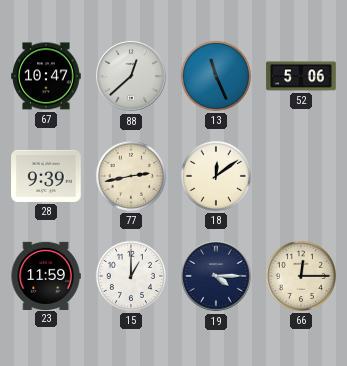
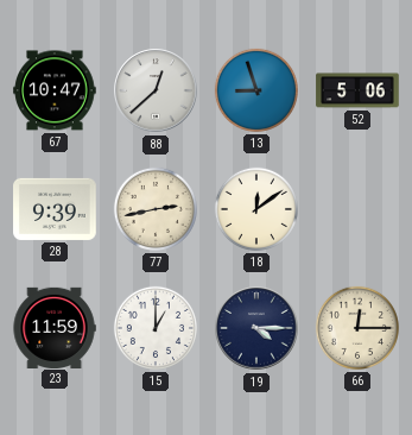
13: 11:26 -> 8:57
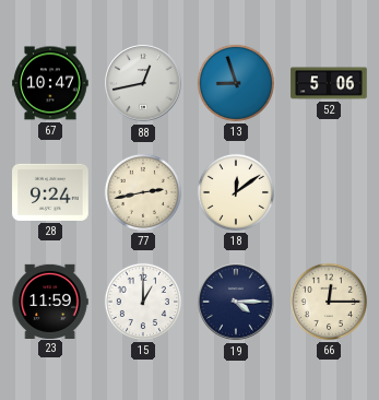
88: 12:38 -> 12:43
28: 9:39 -> 9:24
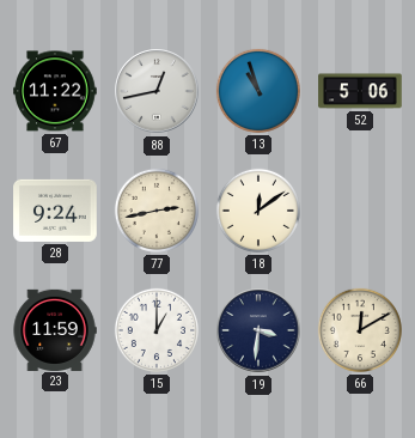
67: 10:47 -> 11:22
13: 8:57 -> 10:57
19: 4:15 -> 3:31
66: 12:15 -> 12:10
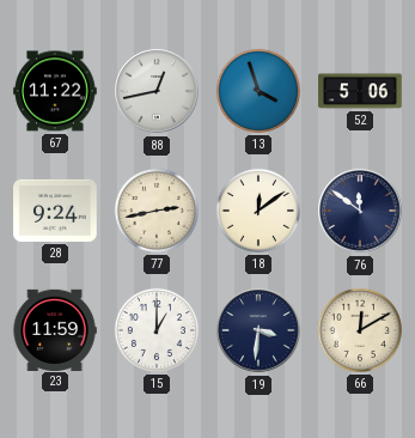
13: 10:57 -> 3:57
76: none -> 11:51
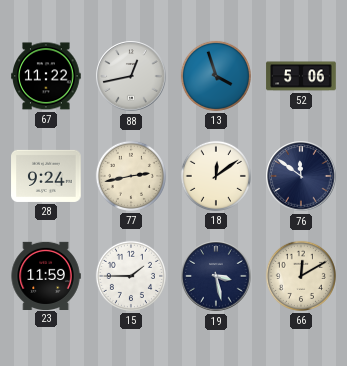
15: 1:00 -> 1:45
19: 3:31 -> 3:28
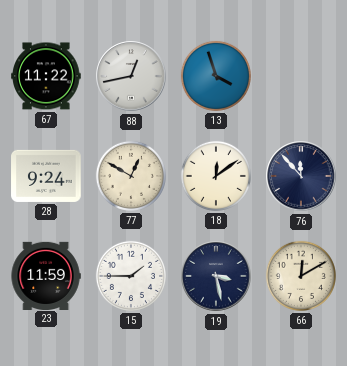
52: 5:06 -> none
77: 2:43 -> 12:50
76: 11:51 -> 11:53
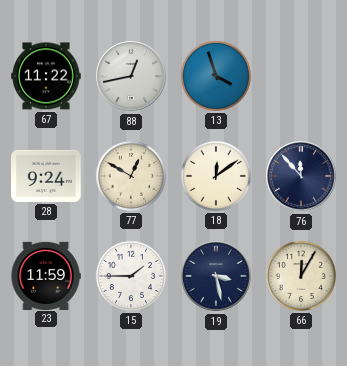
66: 12:10 -> 12:05
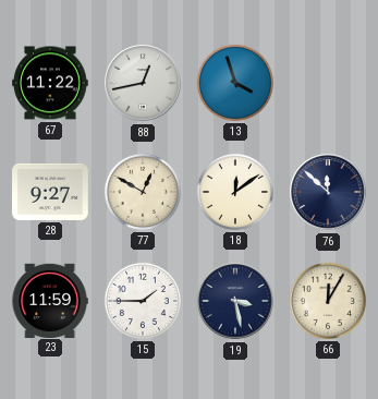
28: 9:24 -> 9:27
76: 11:53 -> 11:52
